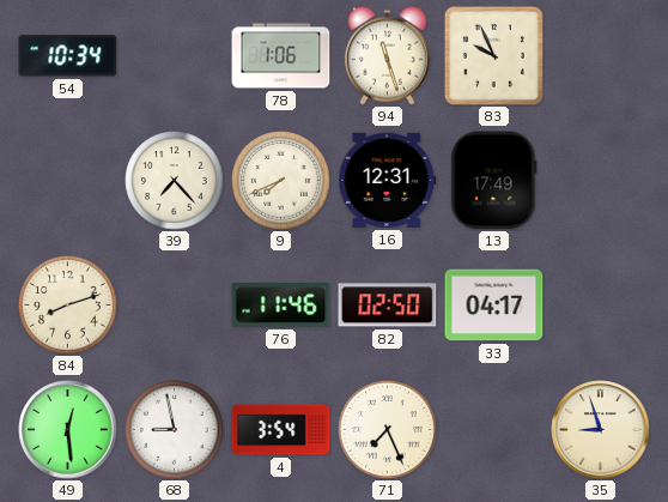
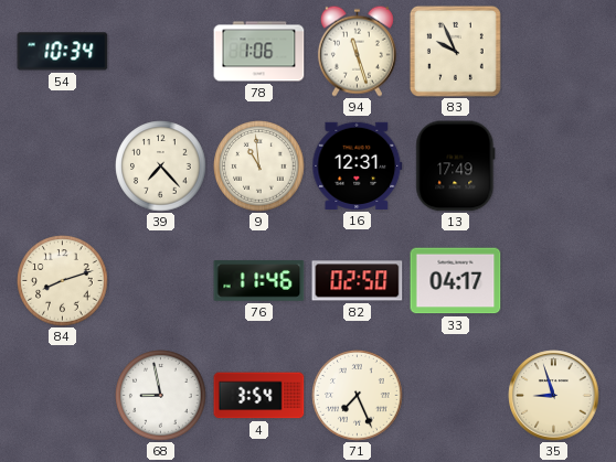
9: 7:41 -> 10:59
49: 12:29 -> none
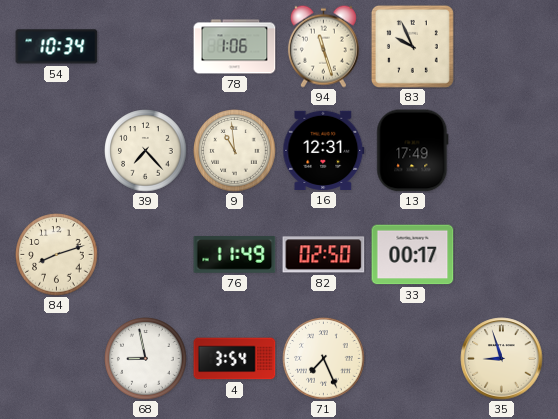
76: 11:46 -> 11:49
33: 04:17 -> 00:17
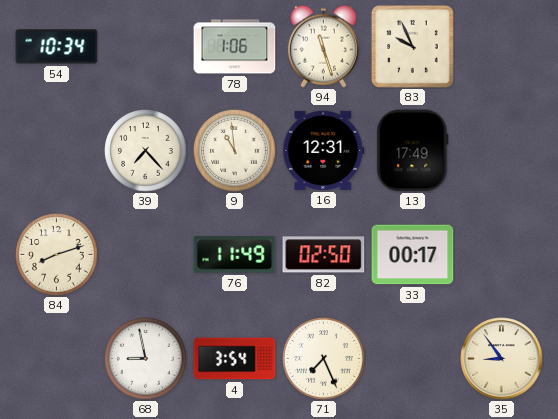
35: 8:57 -> 8:54
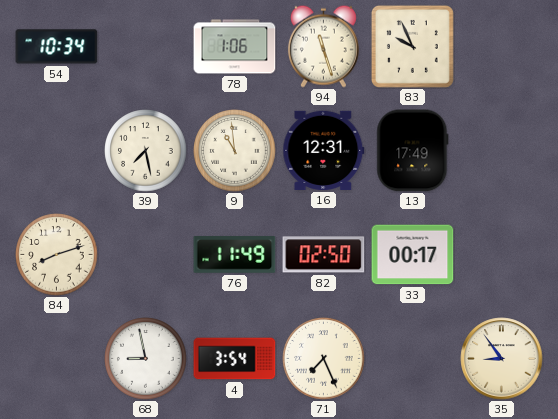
39: 7:23 -> 7:28
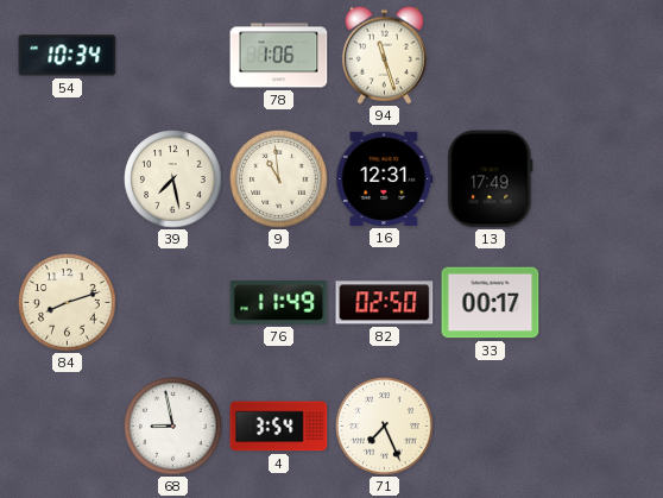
83: 9:56 -> none
35: 8:54 -> none
